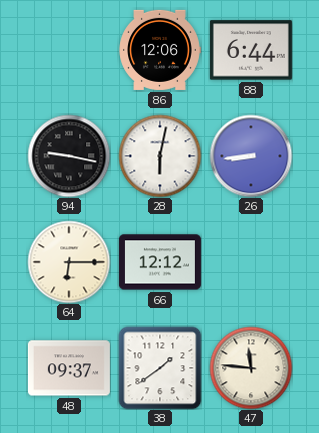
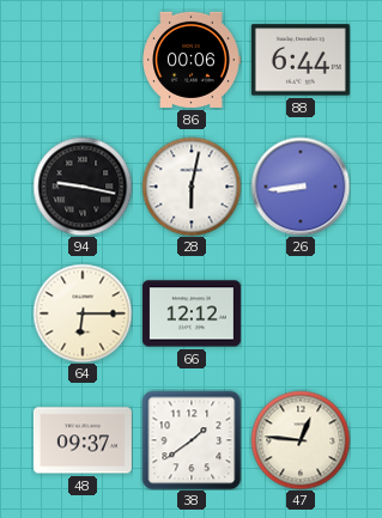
86: 12:06 -> 00:06
47: 11:46 -> 12:46
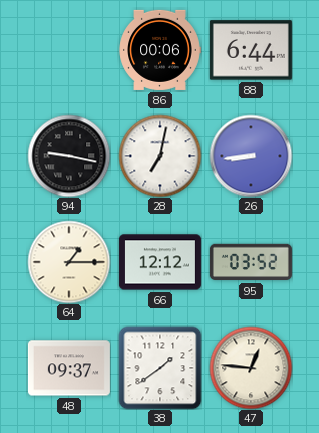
28: 6:02 -> 7:02
64: 6:15 -> 1:15
95: none -> 03:52
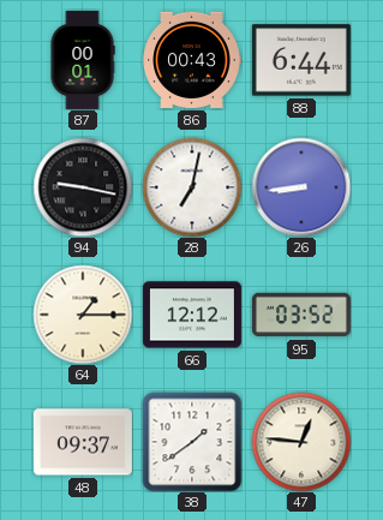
87: none -> 00:01
86: 00:06 -> 00:43
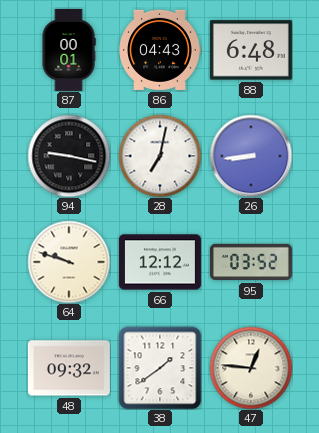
86: 00:43 -> 04:43
88: 6:44 -> 6:48
64: 1:15 -> 9:48
48: 09:37 -> 09:32
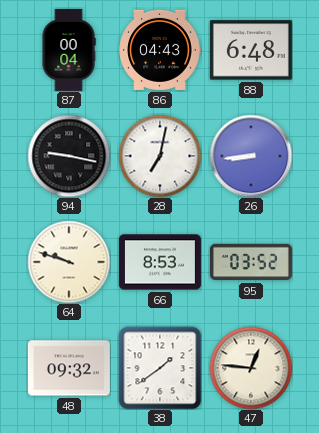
87: 00:01 -> 00:04
66: 12:12 -> 8:53
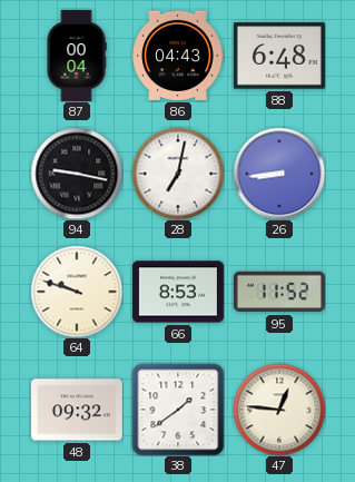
95: 03:52 -> 11:52
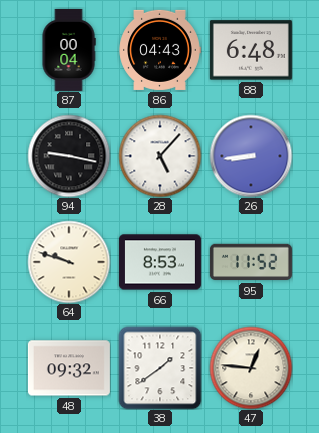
28: 7:02 -> 5:07
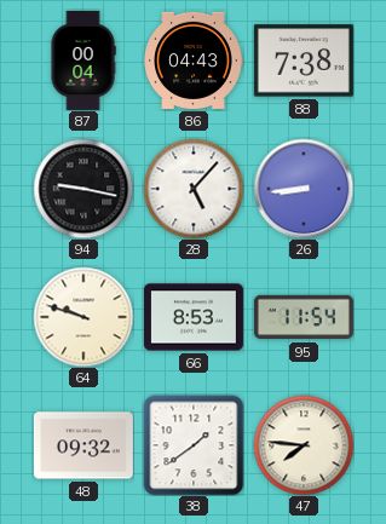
88: 6:48 -> 7:38
95: 11:52 -> 11:54
47: 12:46 -> 7:46
